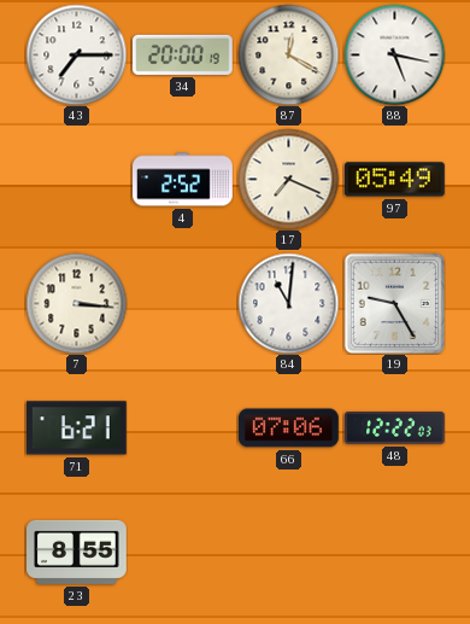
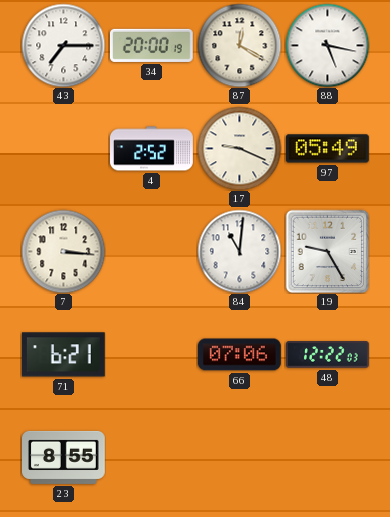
17: 7:19 -> 9:19
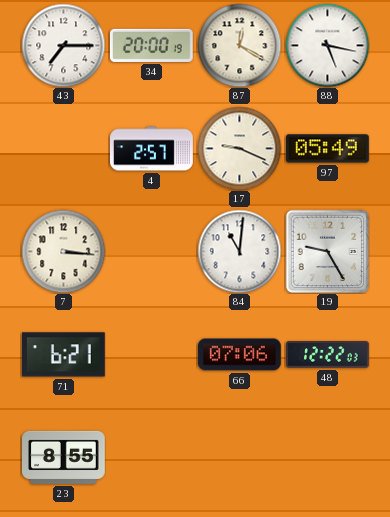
4: 2:52 -> 2:57
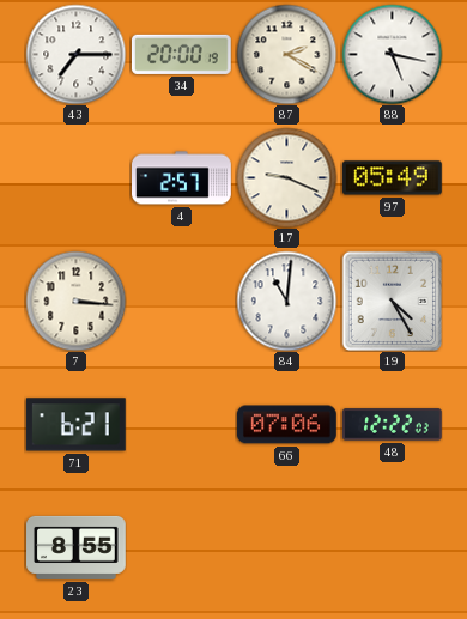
87: 12:20 -> 2:20
19: 9:25 -> 4:25
